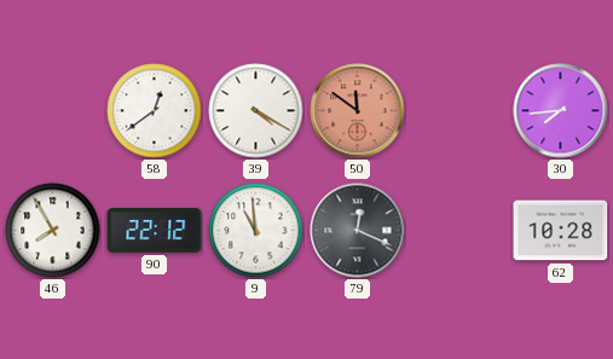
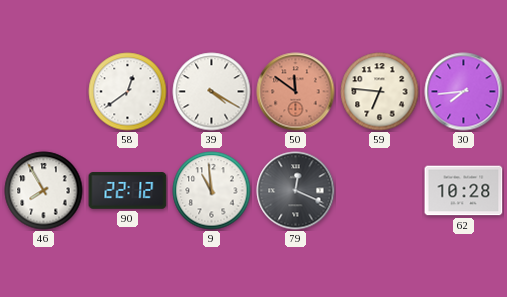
59: none -> 6:46
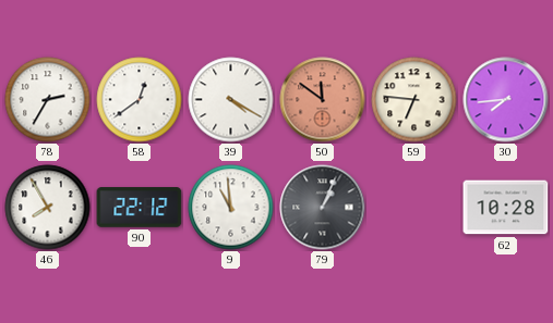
78: none -> 2:35
79: 12:19 -> 1:04
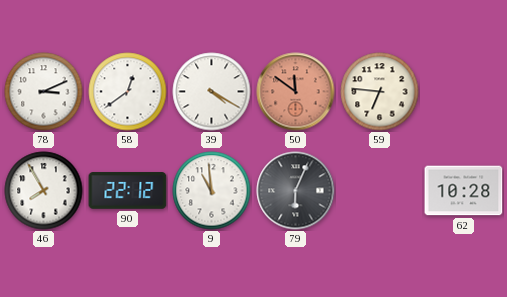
78: 2:35 -> 3:11
30: 7:44 -> none
79: 1:04 -> 6:04
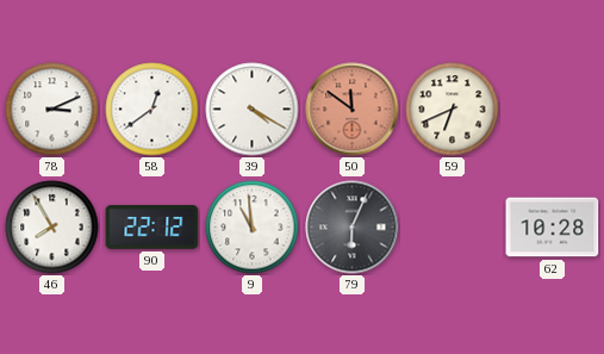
59: 6:46 -> 6:41
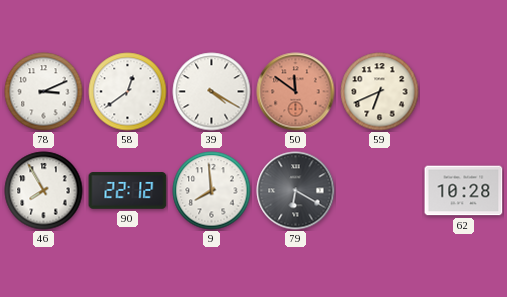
9: 10:59 -> 7:59
79: 6:04 -> 6:20
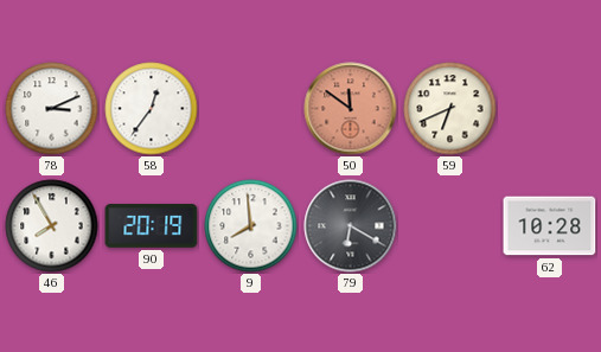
58: 12:39 -> 12:36
39: 4:20 -> none
90: 22:12 -> 20:19
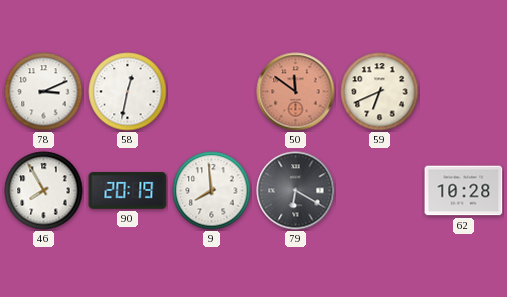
58: 12:36 -> 12:32
